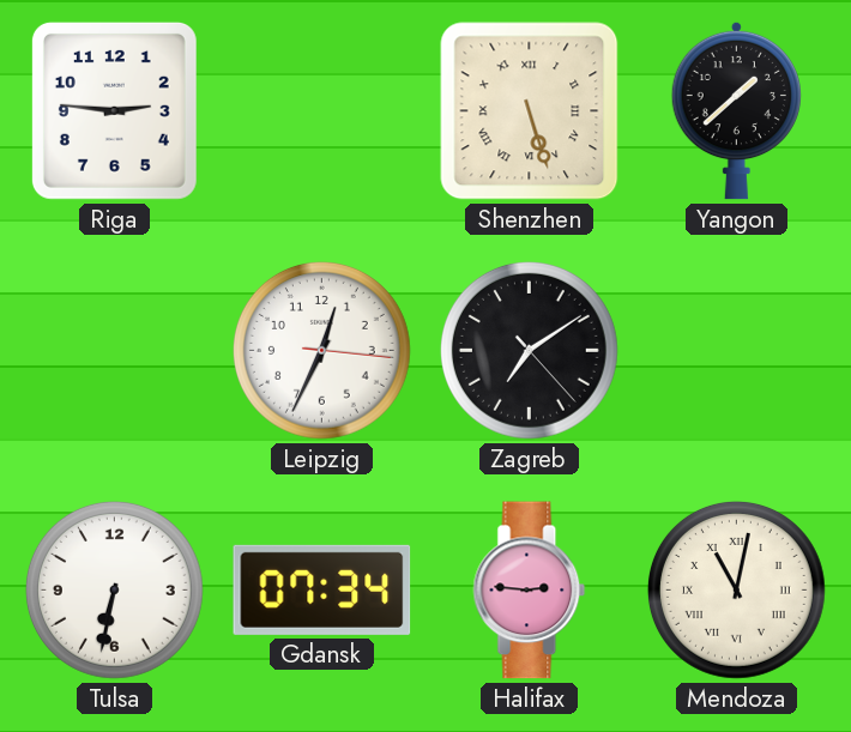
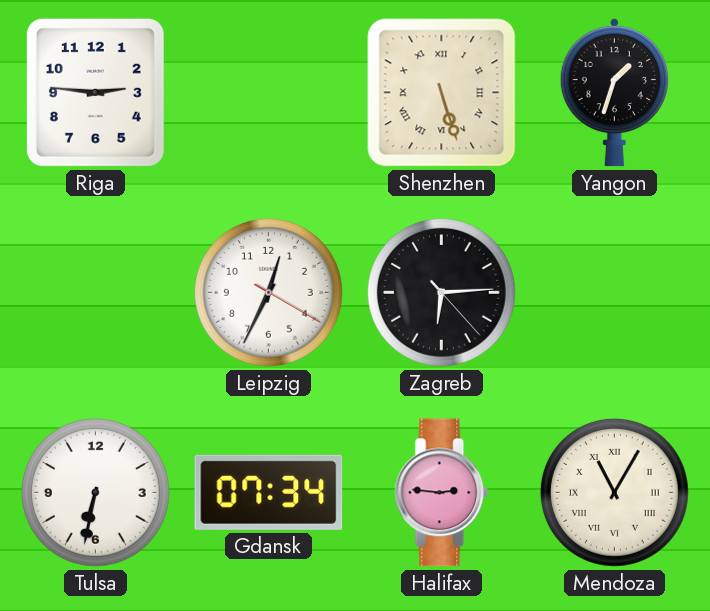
Yangon: 1:38 -> 1:33
Leipzig: 12:34:16 -> 12:34:20
Zagreb: 7:09 -> 6:14
Mendoza: 11:02 -> 11:05
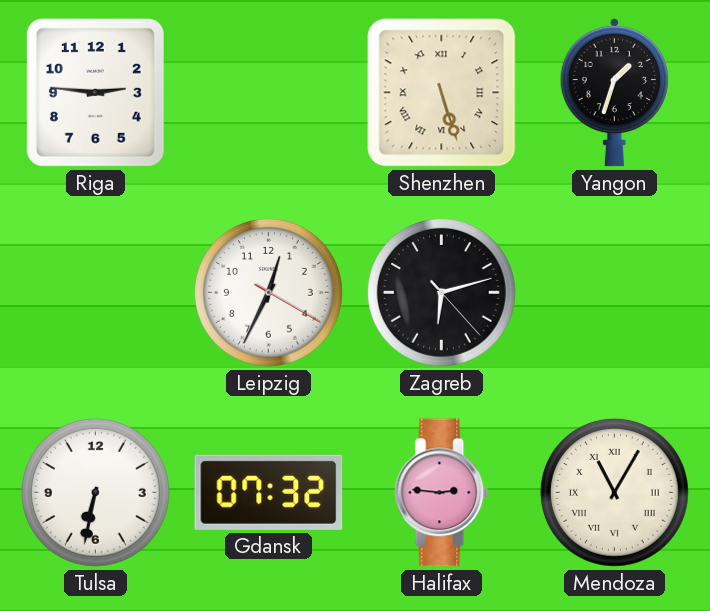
Zagreb: 6:14 -> 6:12
Gdansk: 07:34 -> 07:32
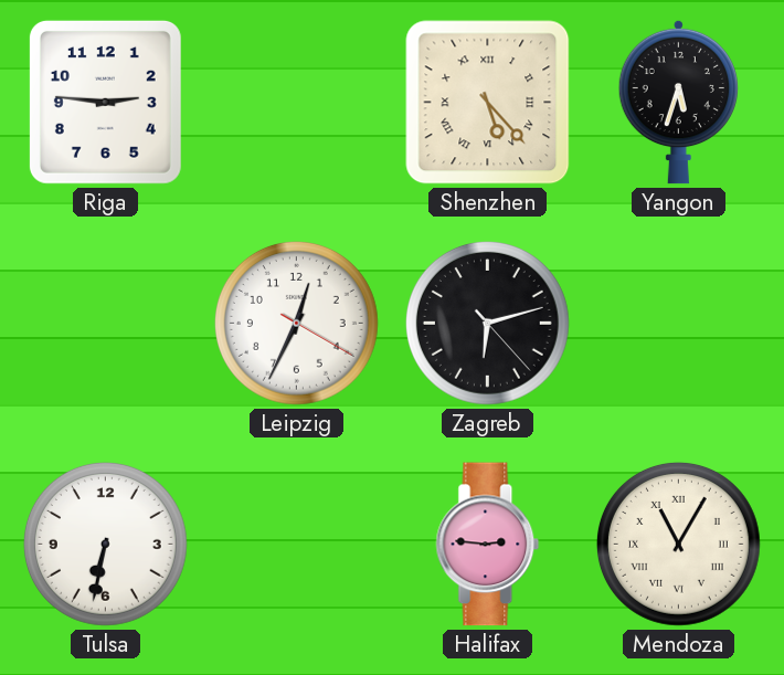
Shenzhen: 5:27 -> 5:23
Yangon: 1:33 -> 5:33
Gdansk: 07:32 -> none
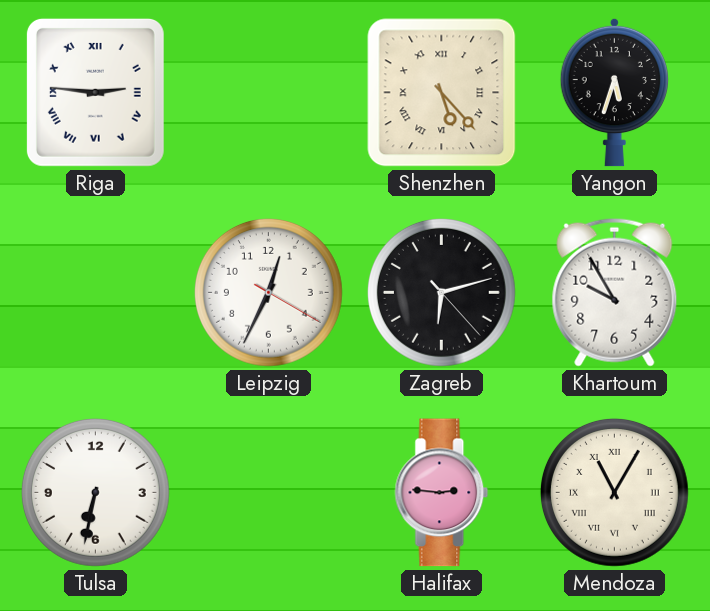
Riga numerals: Arabic -> Roman
Khartoum: none -> 9:55
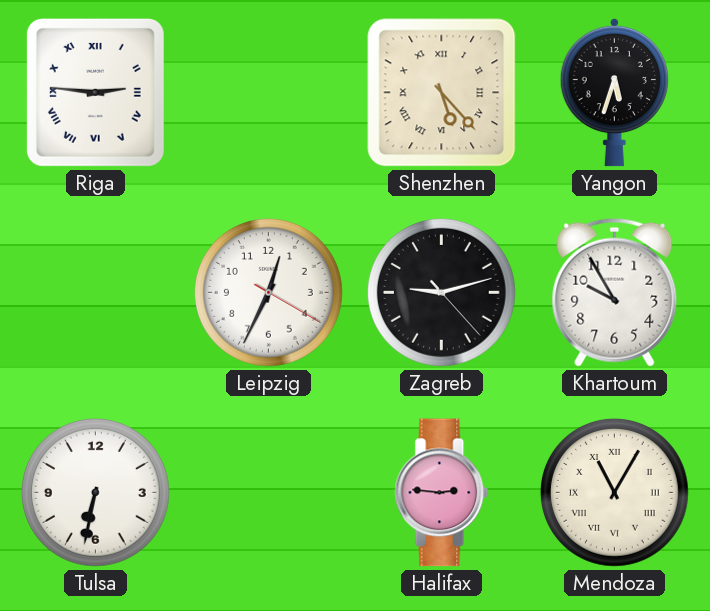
Zagreb: 6:12 -> 9:12
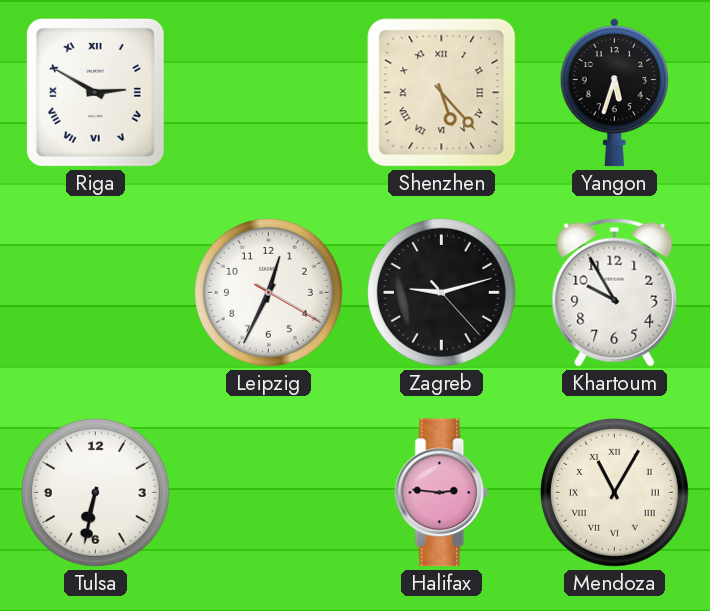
Riga: 2:46 -> 2:50
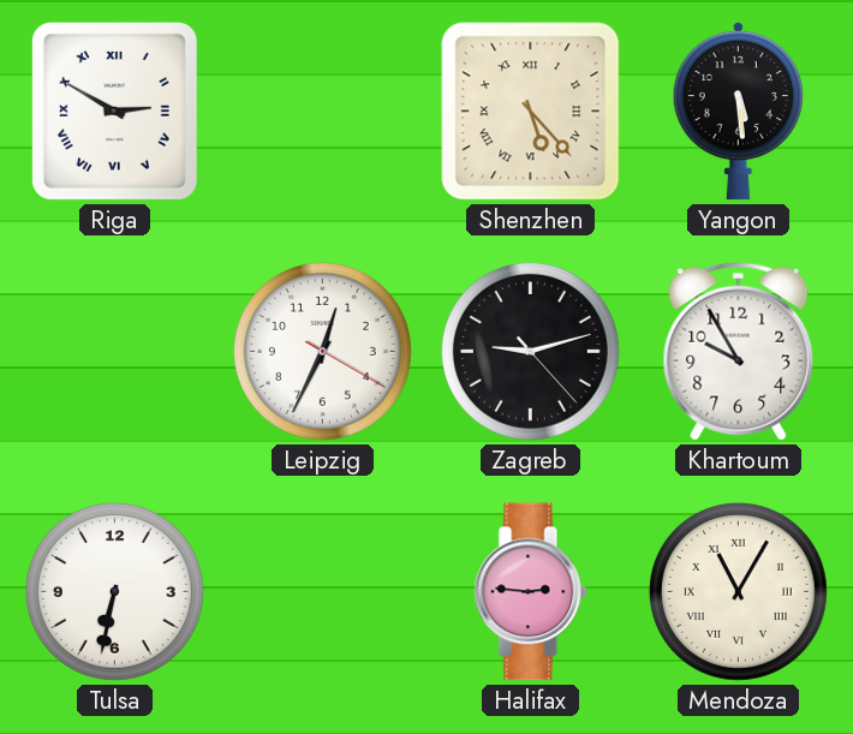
Yangon: 5:33 -> 5:29
